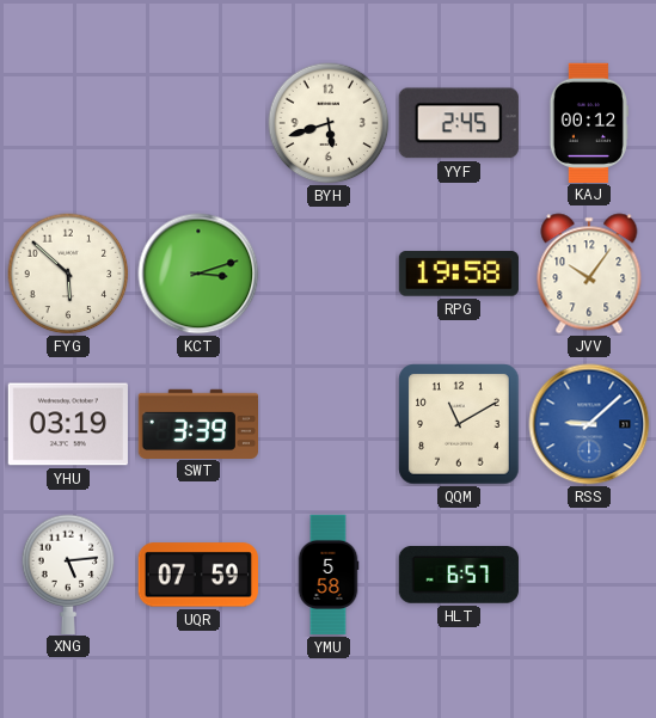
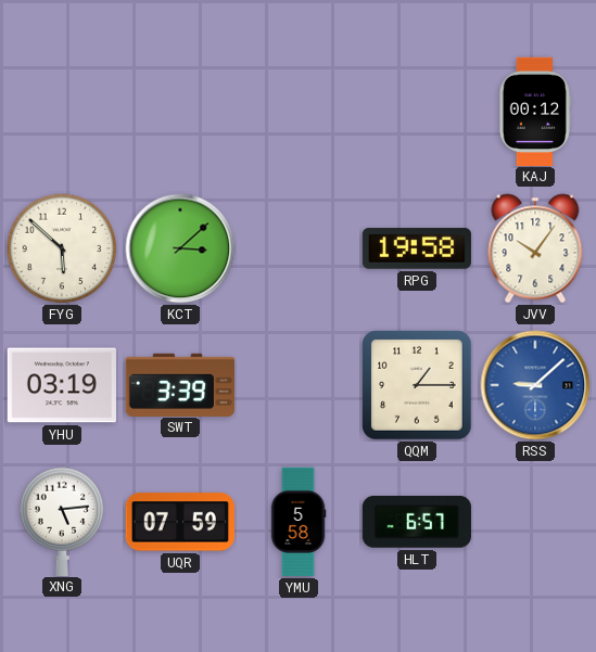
BYH: 5:42 -> none
YYF: 2:45 -> none
KCT: 3:12 -> 3:08
QQM: 11:10 -> 1:15
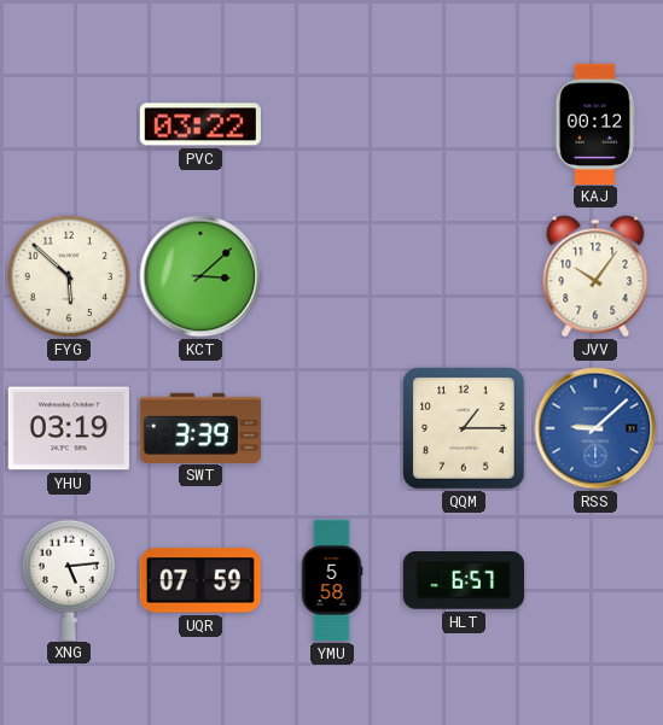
PVC: none -> 03:22
RPG: 19:58 -> none
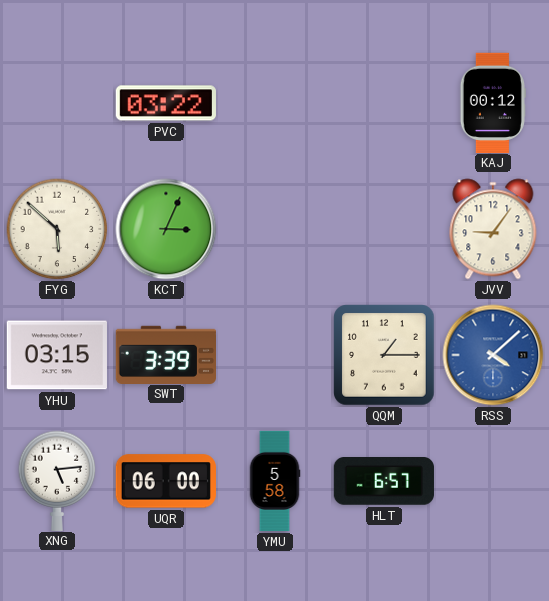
KCT: 3:08 -> 3:04
JVV: 10:06 -> 9:06
YHU: 03:19 -> 03:15
RSS: 9:08 -> 4:08
UQR: 07:59 -> 06:00
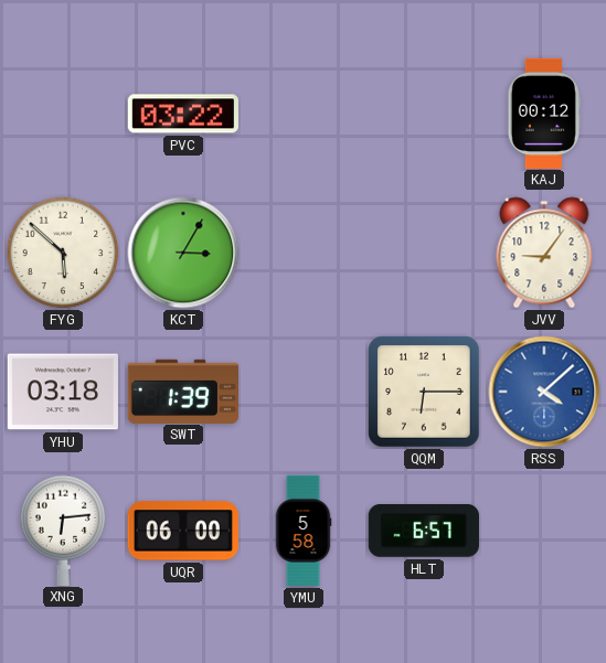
KCT: 3:04 -> 3:05
YHU: 03:15 -> 03:18
SWT: 3:39 -> 1:39
QQM: 1:15 -> 6:15
XNG: 5:14 -> 6:14
